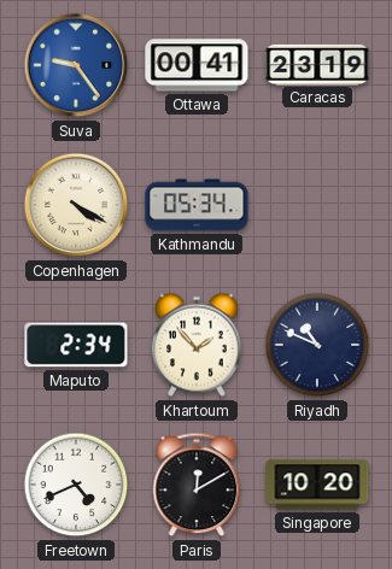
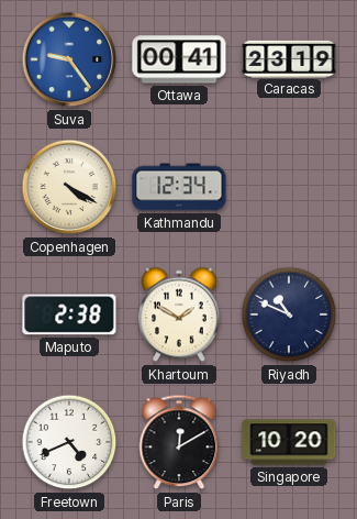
Kathmandu: 05:34 -> 12:34
Maputo: 2:34 -> 2:38
Khartoum: 1:53 -> 1:50
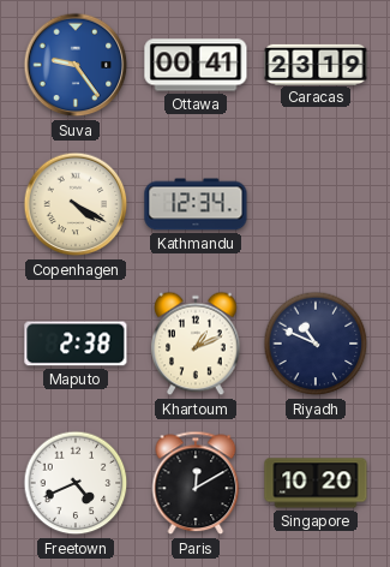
Khartoum: 1:50 -> 1:11
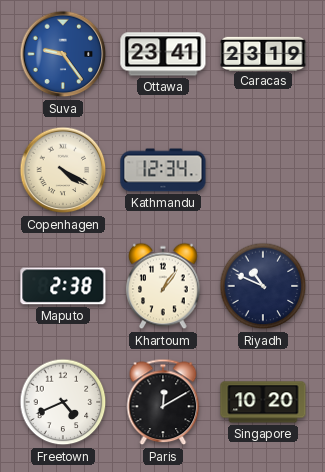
Ottawa: 00:41 -> 23:41
Khartoum: 1:11 -> 1:06
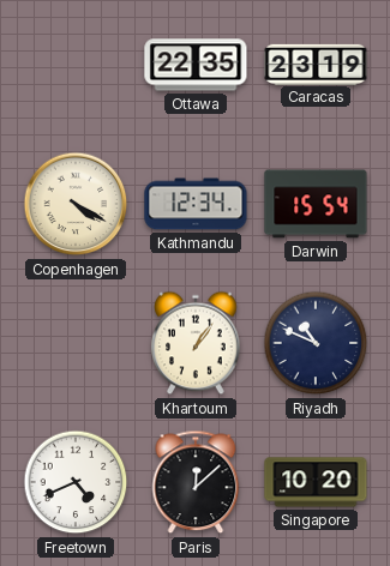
Suva: 9:24 -> none
Ottawa: 23:41 -> 22:35
Darwin: none -> 15:54
Maputo: 2:38 -> none
Paris: 12:10 -> 12:08
